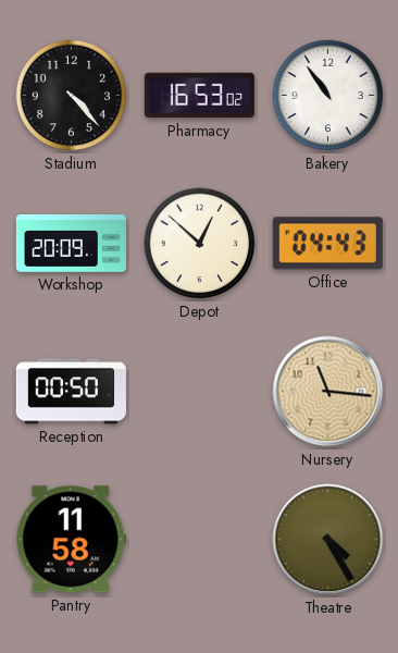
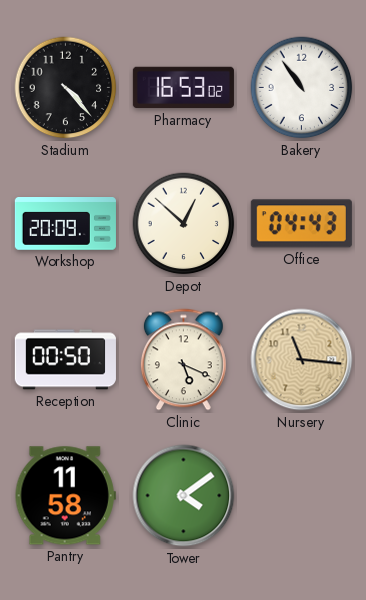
Clinic: none -> 5:19
Tower: none -> 4:09
Theatre: 4:25 -> none
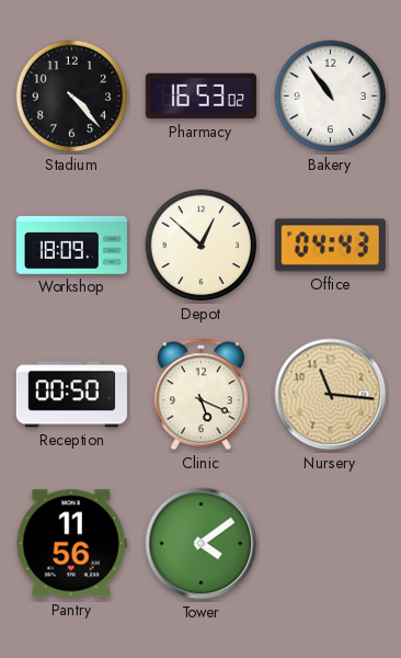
Workshop: 20:09 -> 18:09
Pantry: 11:58 -> 11:56
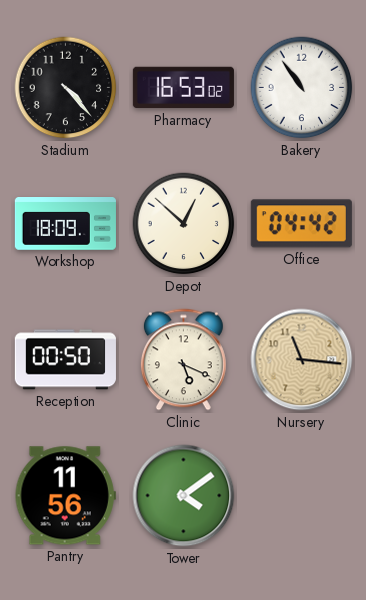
Office: 04:43 -> 04:42
